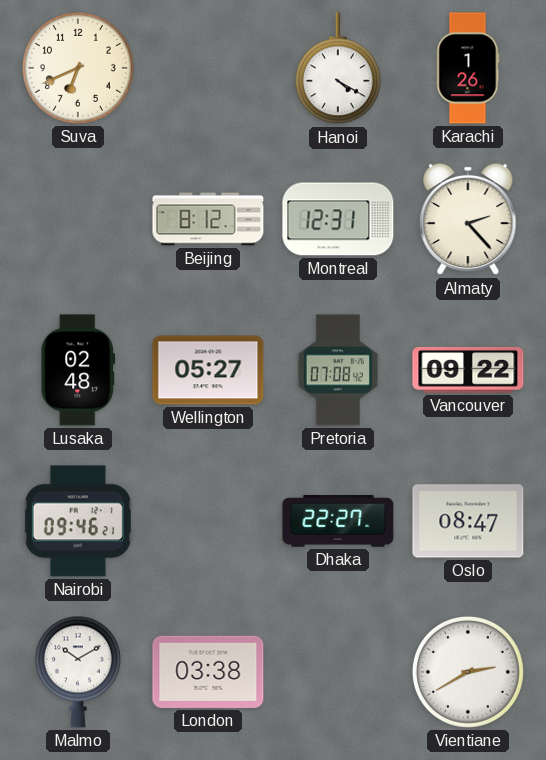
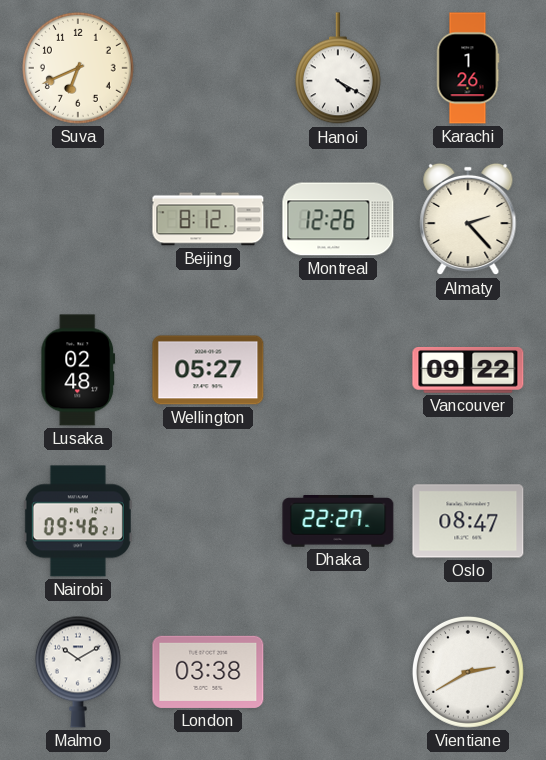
Montreal: 12:31 -> 12:26
Pretoria: 07:08 -> none
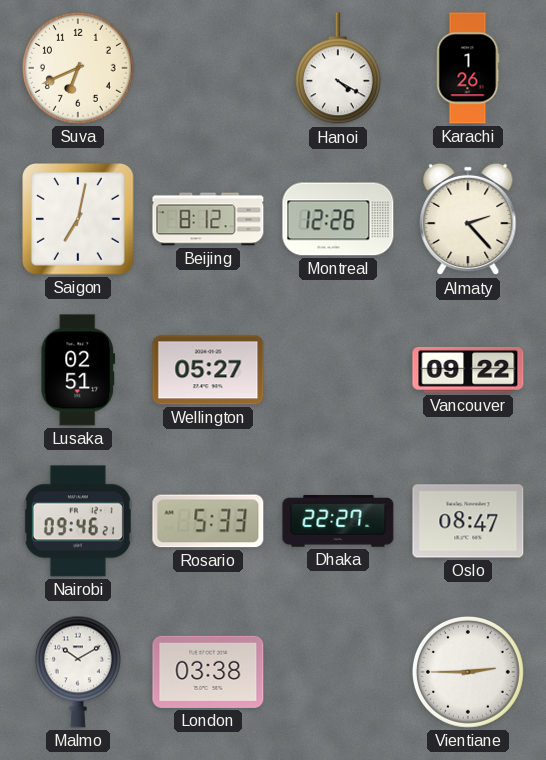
Saigon: none -> 7:02
Lusaka: 02:48 -> 02:51
Rosario: none -> 5:33
Vientiane: 2:40 -> 2:45
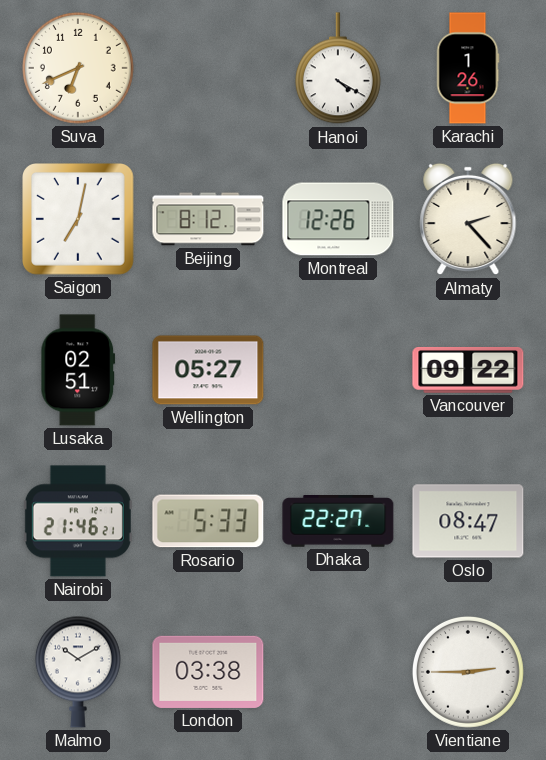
Nairobi: 09:46 -> 21:46
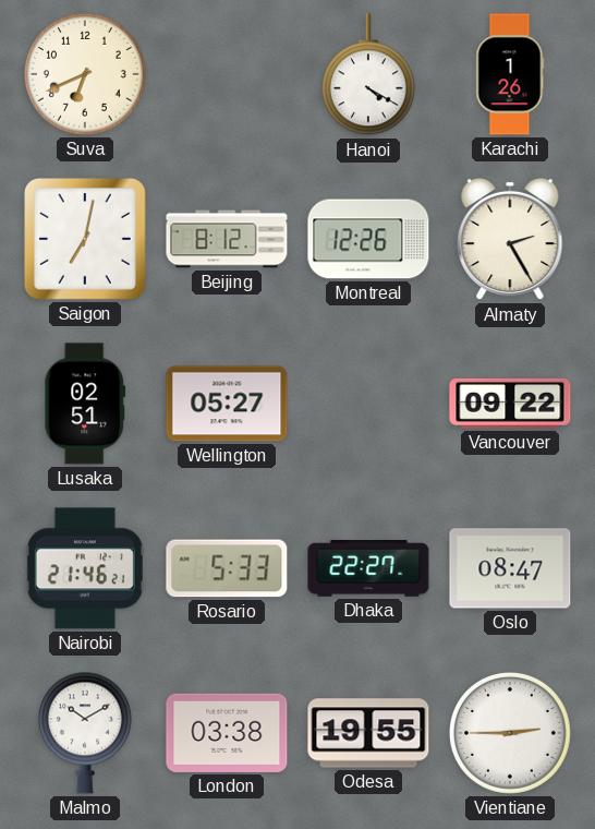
Almaty: 2:23 -> 2:25
Odesa: none -> 19:55
